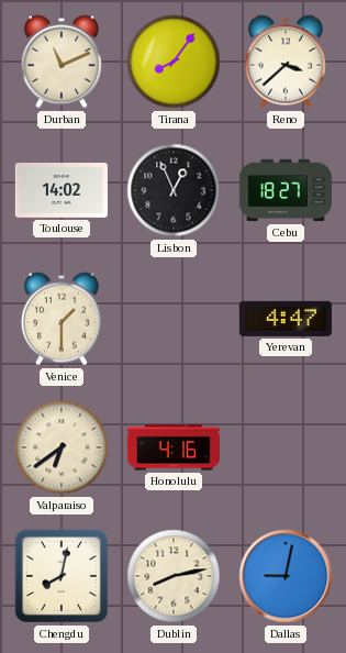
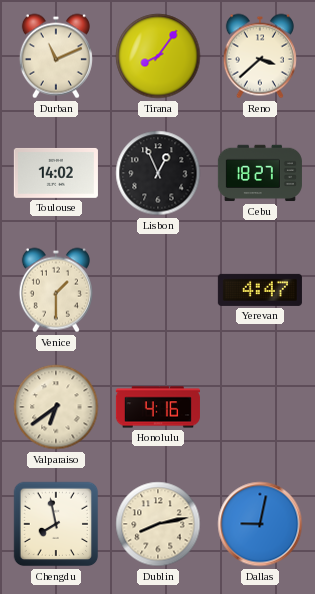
Chengdu: 8:02 -> 7:58
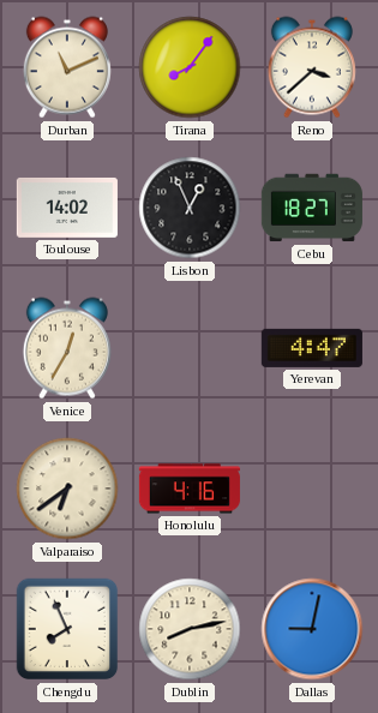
Venice: 1:30 -> 12:35
Chengdu: 7:58 -> 7:56
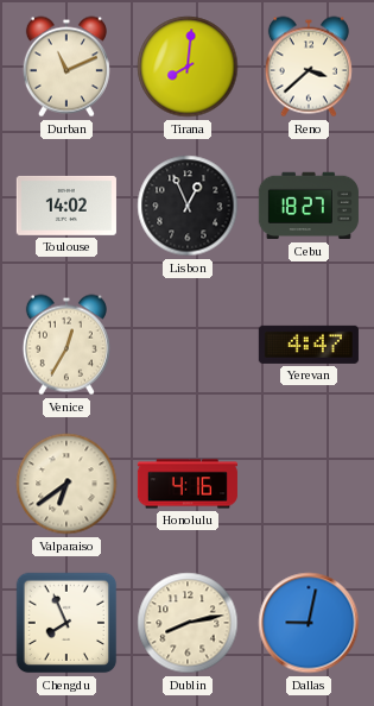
Tirana: 8:06 -> 8:01
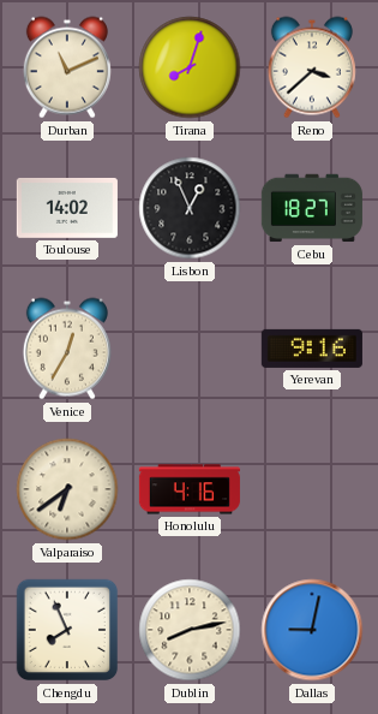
Tirana: 8:01 -> 8:03
Yerevan: 4:47 -> 9:16
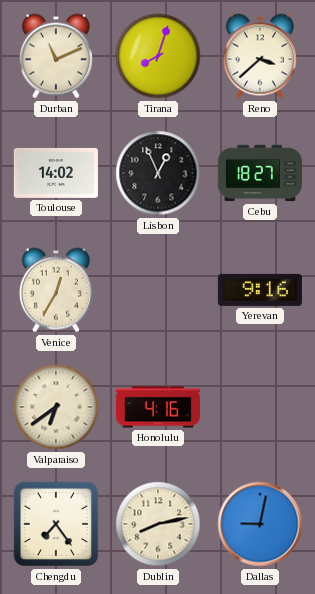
Chengdu: 7:56 -> 7:24
